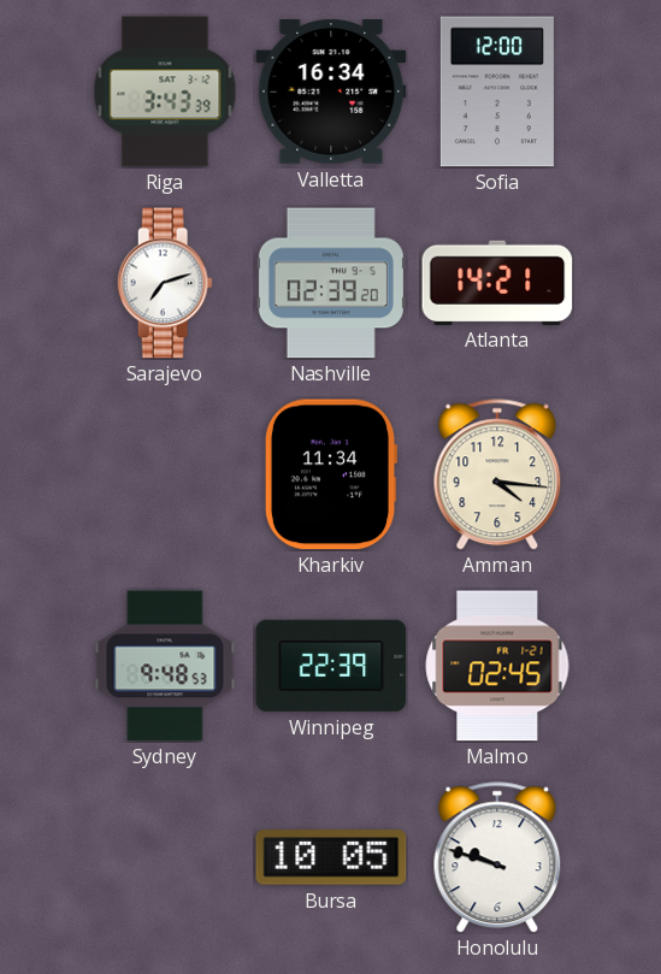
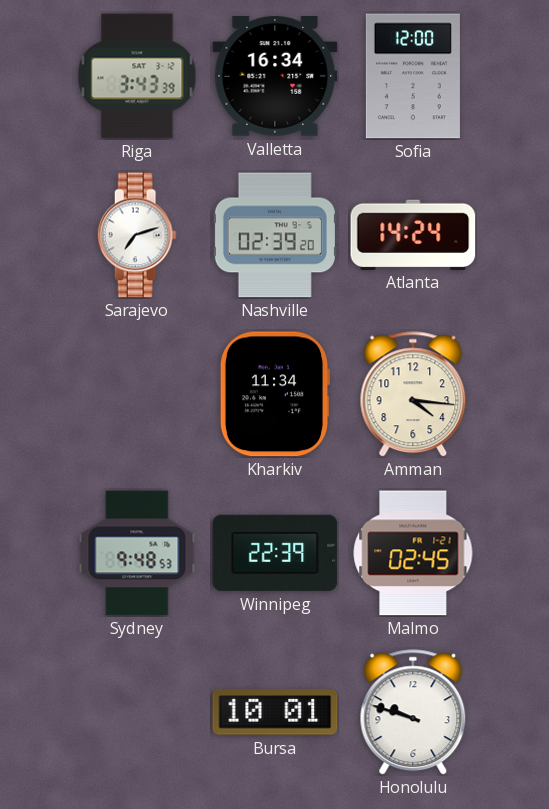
Atlanta: 14:21 -> 14:24
Bursa: 10:05 -> 10:01
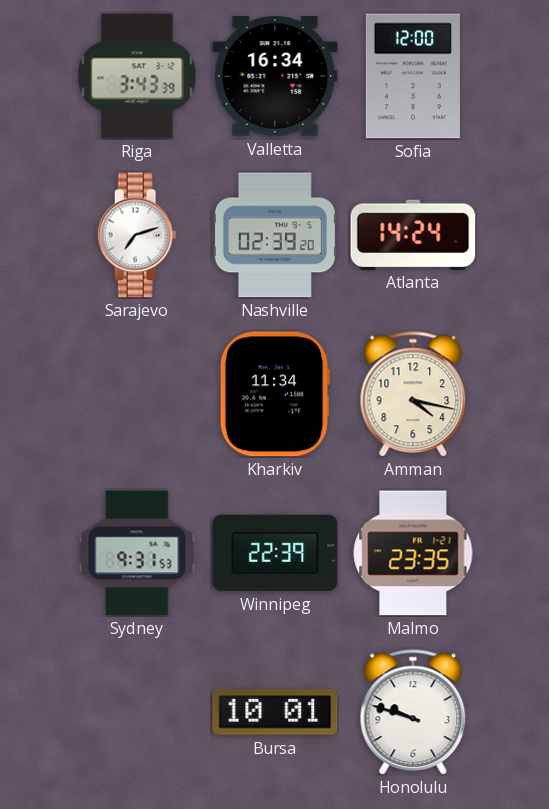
Amman: 4:16 -> 4:17
Sydney: 9:48 -> 9:31
Malmo: 02:45 -> 23:35
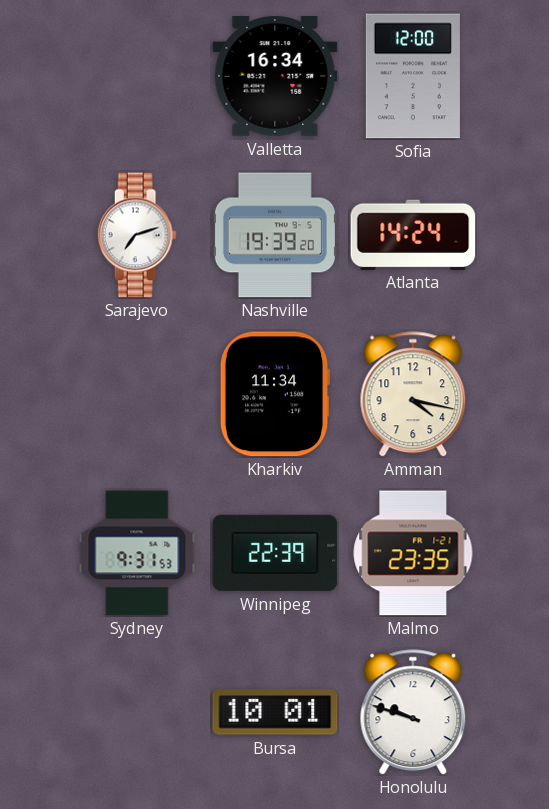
Riga: 3:43 -> none
Nashville: 02:39 -> 19:39
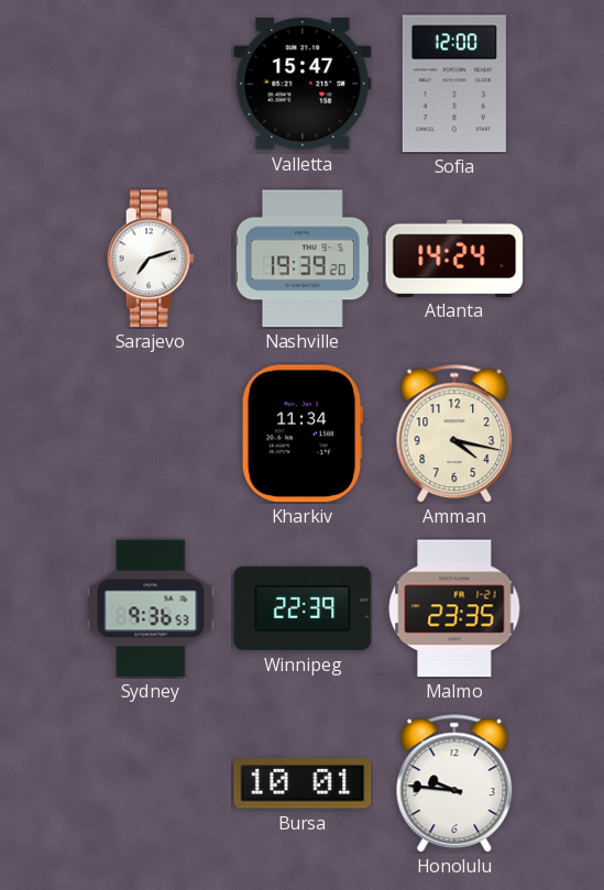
Valletta: 16:34 -> 15:47
Sydney: 9:31 -> 9:36
Honolulu: 9:48 -> 9:46
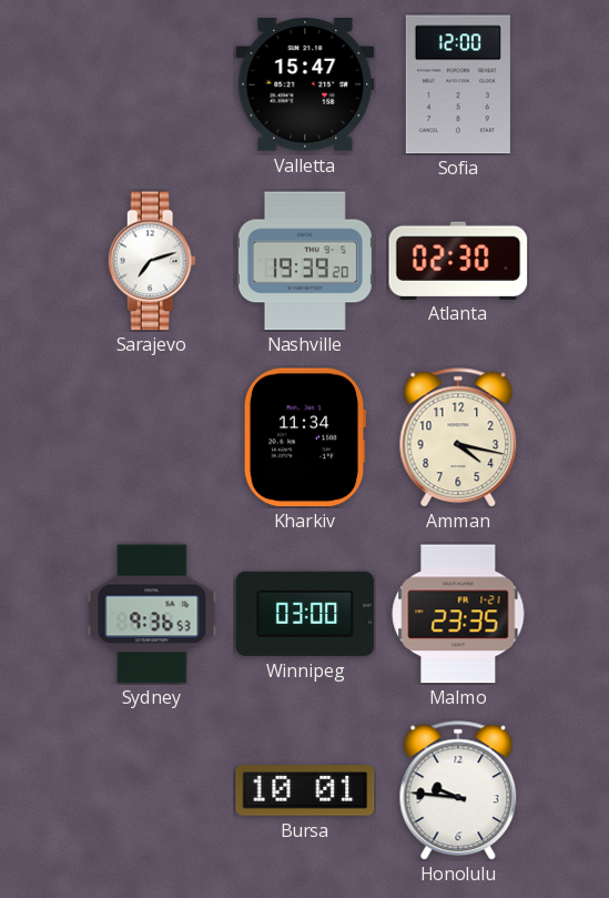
Atlanta: 14:24 -> 02:30
Winnipeg: 22:39 -> 03:00
